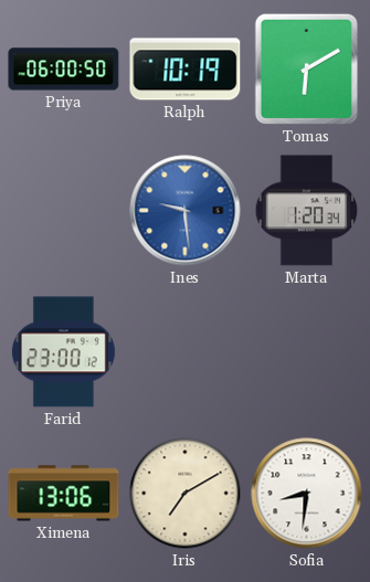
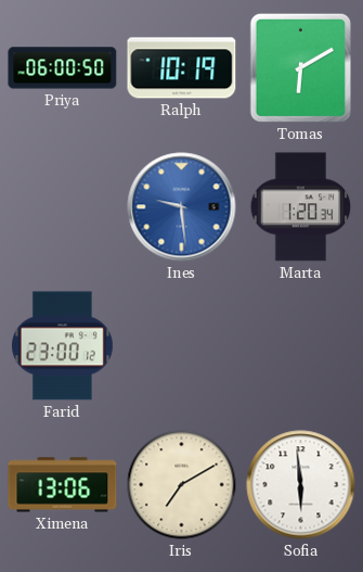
Sofia: 8:31 -> 5:59
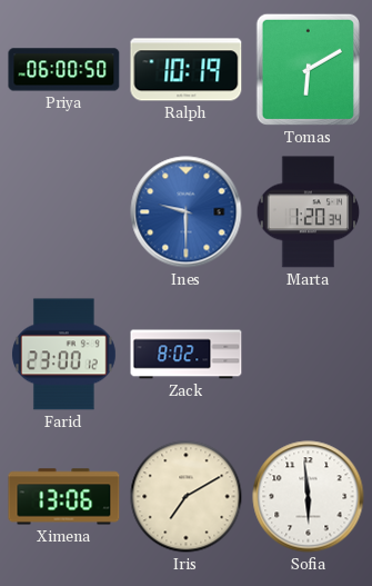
Ines: 9:29 -> 9:30
Zack: none -> 8:02
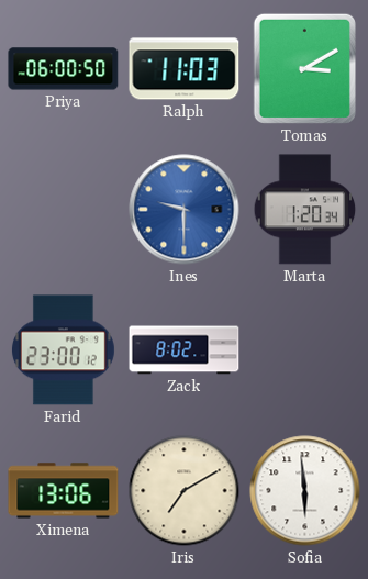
Ralph: 10:19 -> 11:03
Tomas: 6:10 -> 3:10
